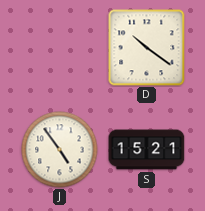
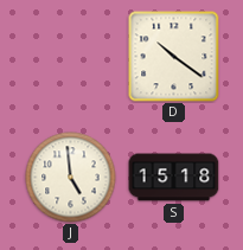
J: 4:54 -> 4:59
S: 15:21 -> 15:18
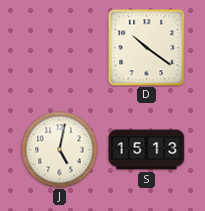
J: 4:59 -> 5:02
S: 15:18 -> 15:13
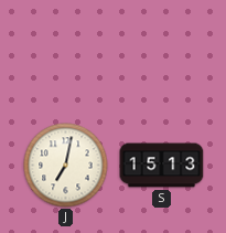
D: 10:21 -> none
J: 5:02 -> 7:02
